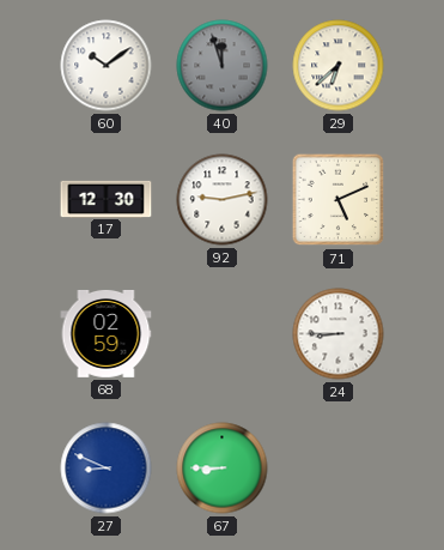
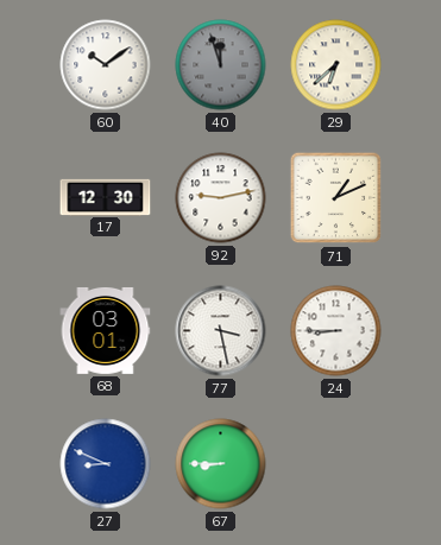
71: 5:11 -> 1:11
68: 02:59 -> 03:01
77: none -> 3:28
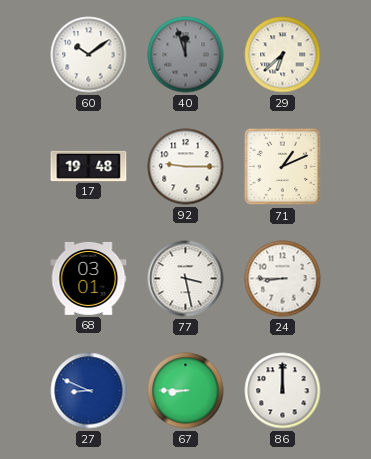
17: 12:30 -> 19:48
92: 9:13 -> 9:15
86: none -> 12:00
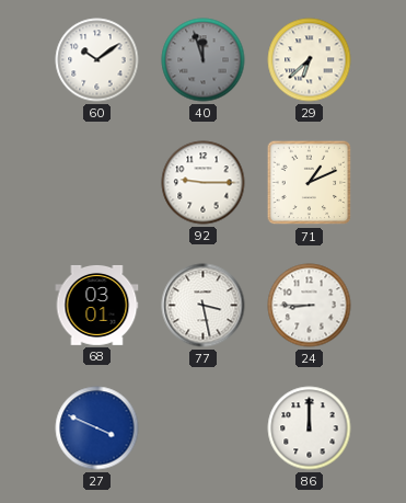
17: 19:48 -> none
27: 8:49 -> 3:49
67: 8:45 -> none
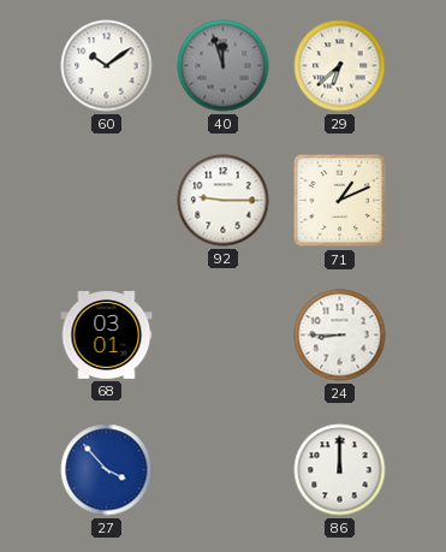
77: 3:28 -> none
27: 3:49 -> 3:53
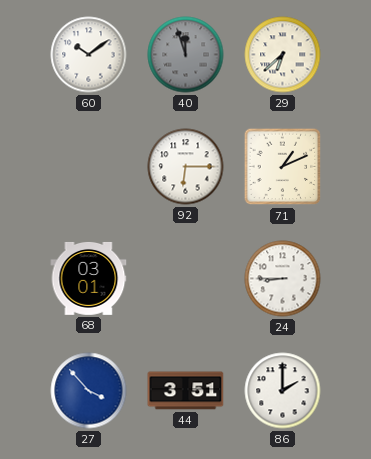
92: 9:15 -> 6:15
44: none -> 3:51
86: 12:00 -> 2:00
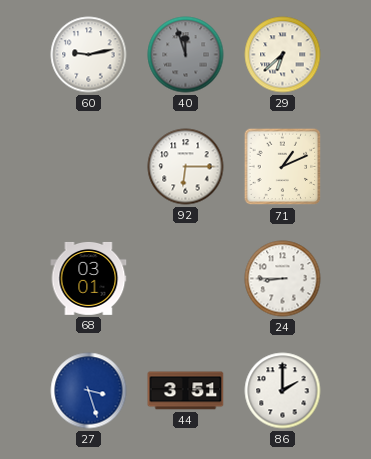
60: 10:09 -> 9:13
27: 3:53 -> 3:27
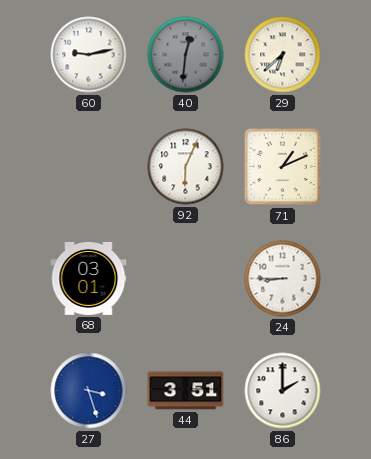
40: 11:57 -> 12:31
92: 6:15 -> 6:04
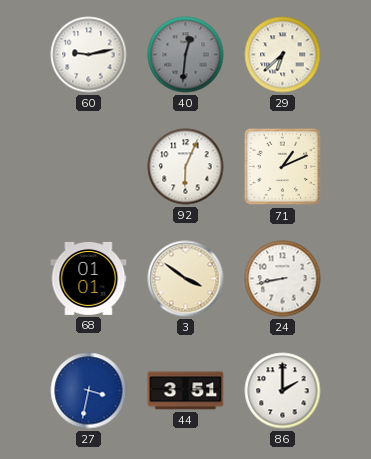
68: 03:01 -> 01:01
3: none -> 3:51
24: 8:45 -> 8:43
27: 3:27 -> 3:32
